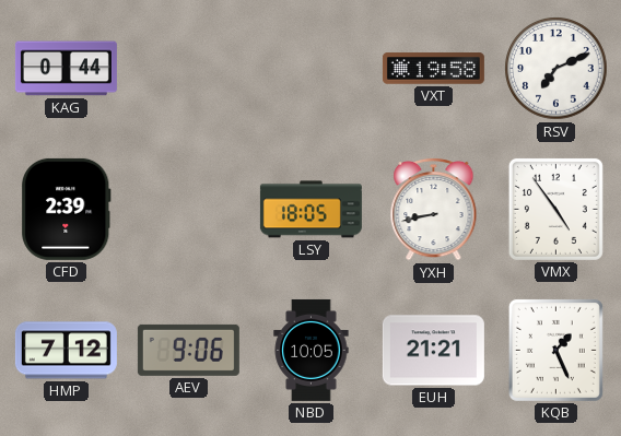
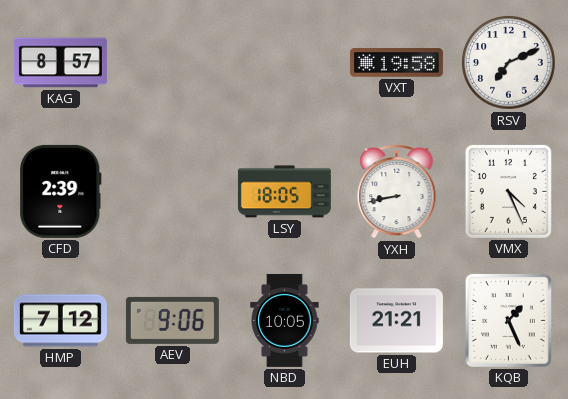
KAG: 0:44 -> 8:57
VMX: 4:54 -> 4:26
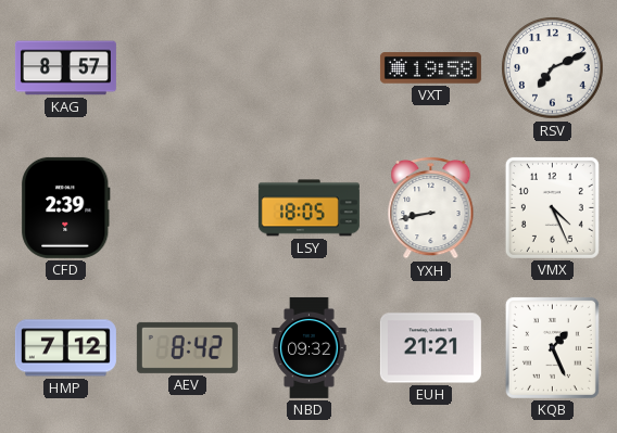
AEV: 9:06 -> 8:42
NBD: 10:05 -> 09:32
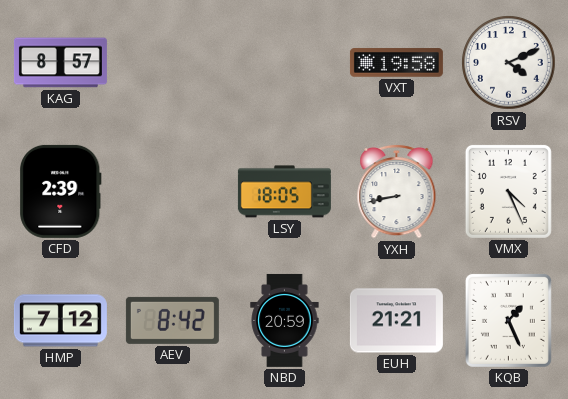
RSV: 7:11 -> 4:11
NBD: 09:32 -> 20:59
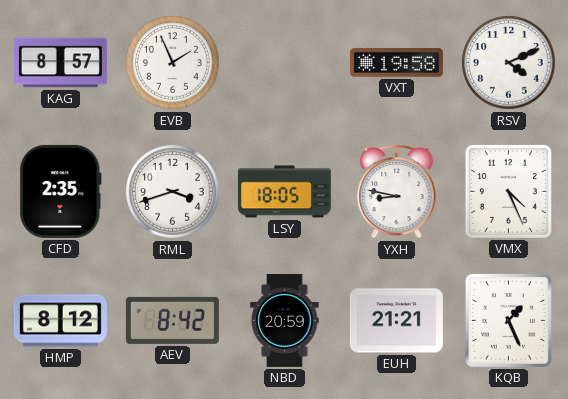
EVB: none -> 1:56
CFD: 2:39 -> 2:35
RML: none -> 3:42
YXH: 8:43 -> 8:47
HMP: 7:12 -> 8:12
